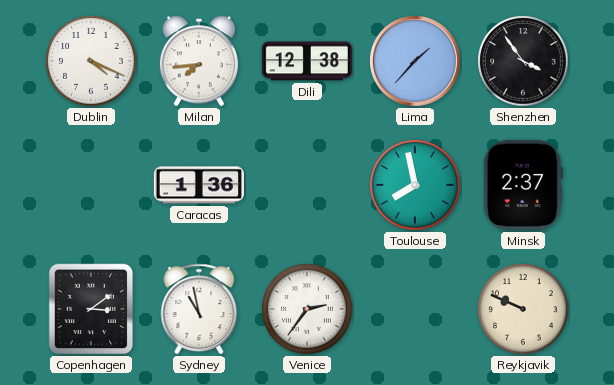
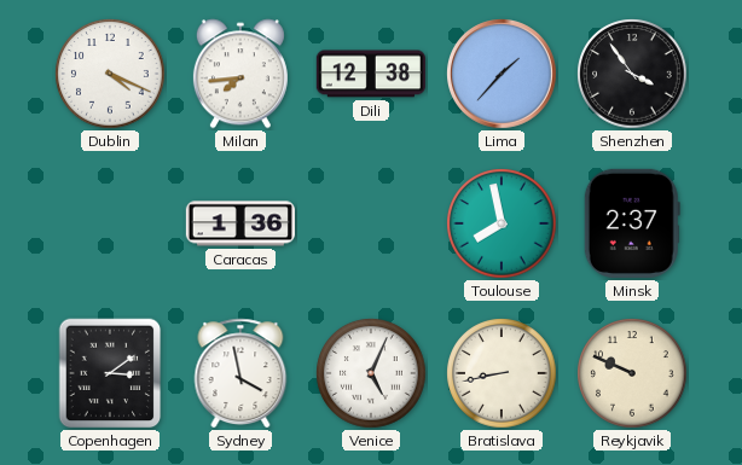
Sydney: 10:58 -> 3:58
Venice: 2:36 -> 5:04
Bratislava: none -> 8:43
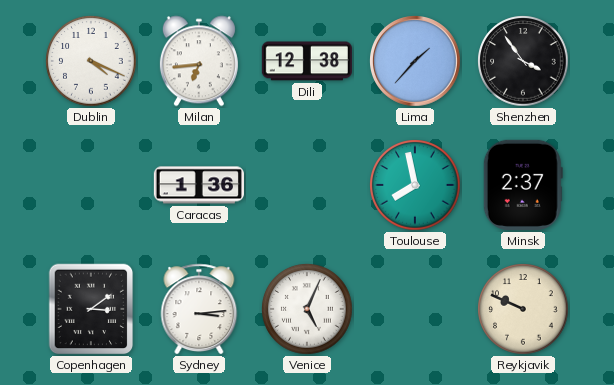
Milan: 7:44 -> 6:44
Sydney: 3:58 -> 3:14
Bratislava: 8:43 -> none
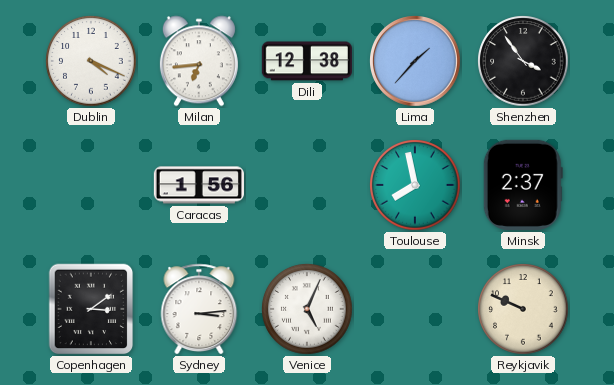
Caracas: 1:36 -> 1:56
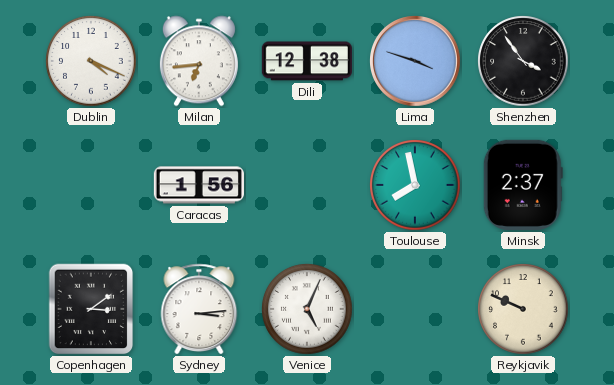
Lima: 1:37 -> 3:48
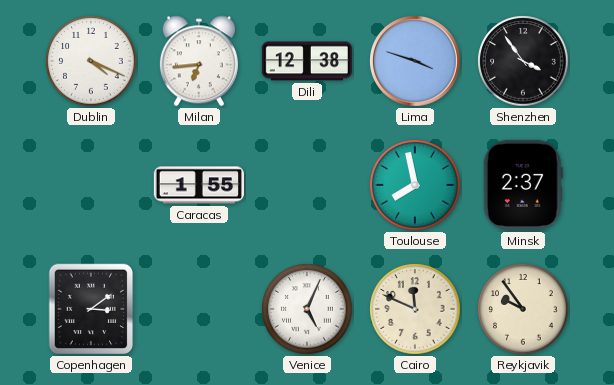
Caracas: 1:56 -> 1:55
Sydney: 3:14 -> none
Cairo: none -> 11:49
Reykjavik: 9:49 -> 9:54
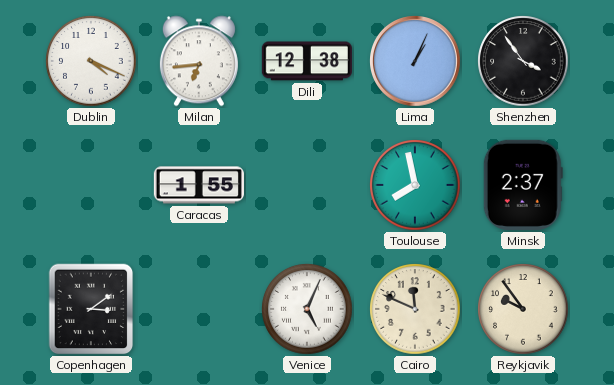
Lima: 3:48 -> 1:04
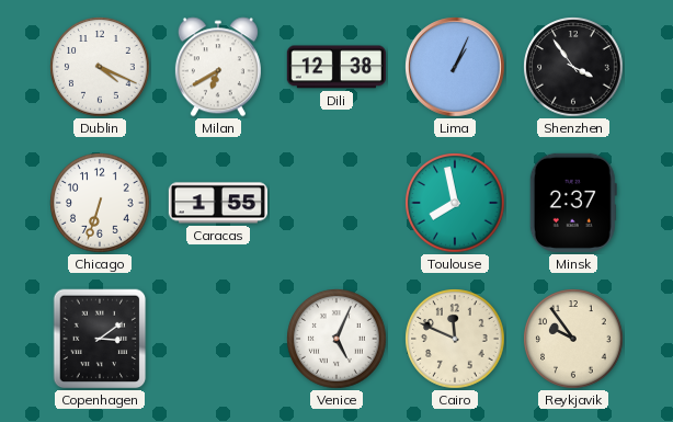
Milan: 6:44 -> 6:40
Chicago: none -> 6:33
